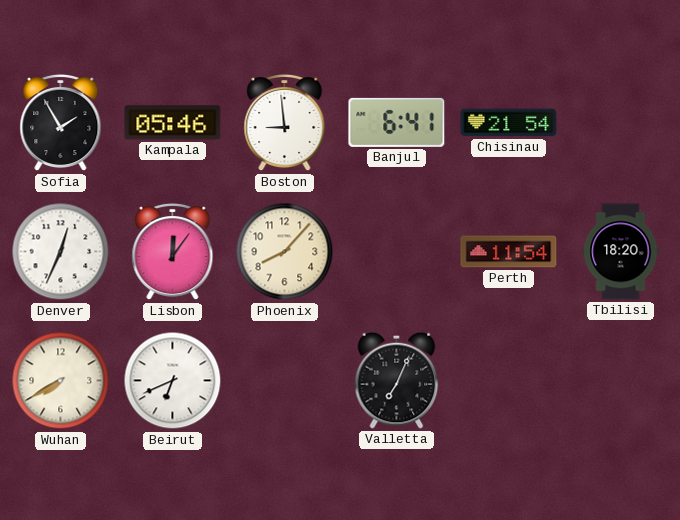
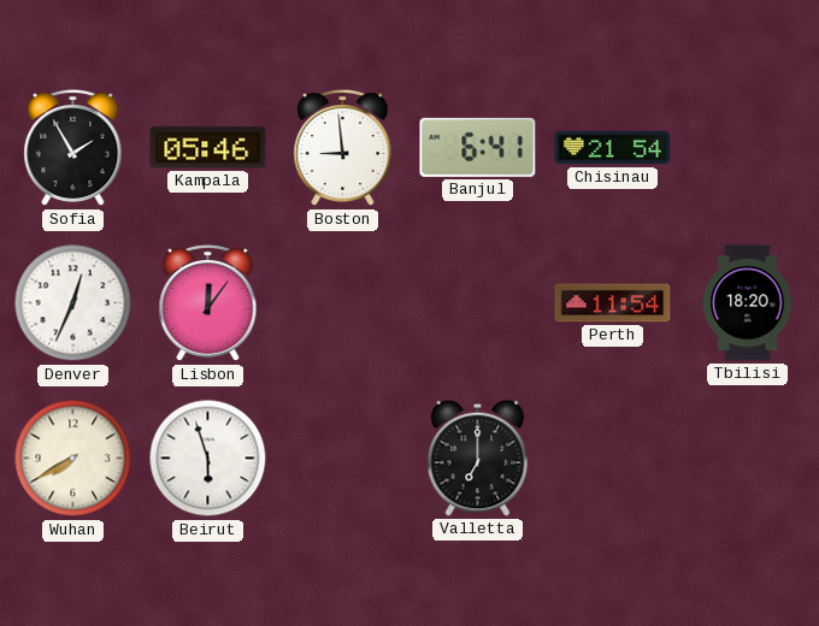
Phoenix: 8:07 -> none
Beirut: 6:41 -> 5:57
Valletta: 7:04 -> 7:00
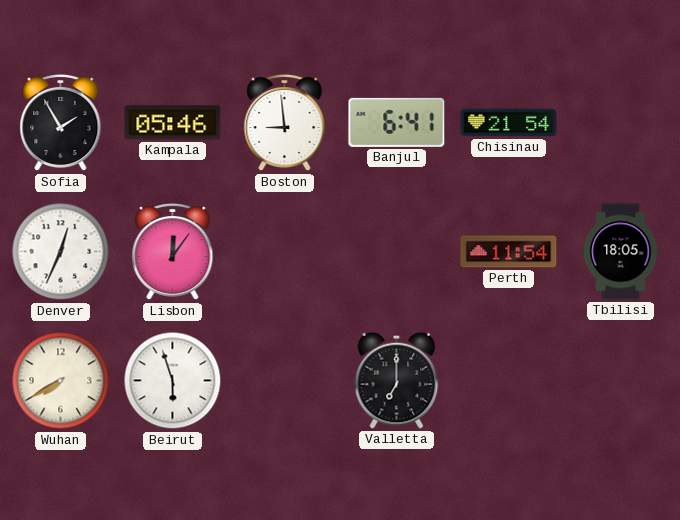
Tbilisi: 18:20 -> 18:05
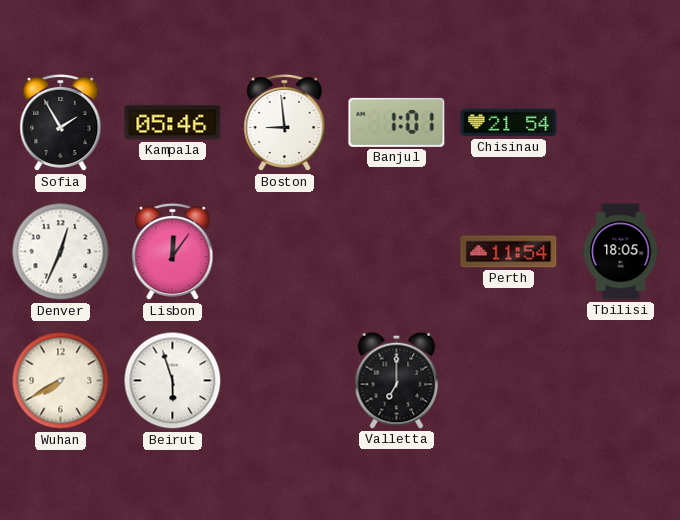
Banjul: 6:41 -> 1:01
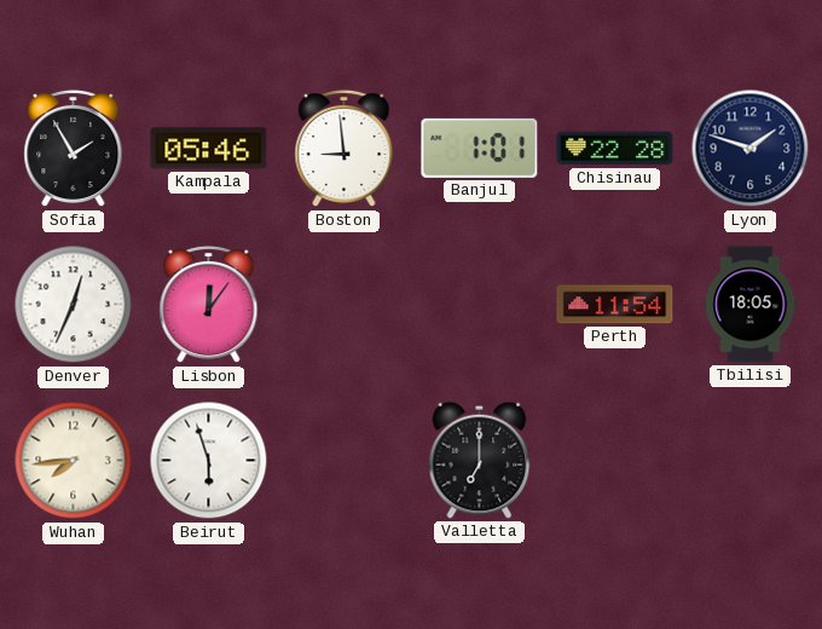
Chisinau: 21:54 -> 22:28
Lyon: none -> 1:48
Wuhan: 7:40 -> 7:44
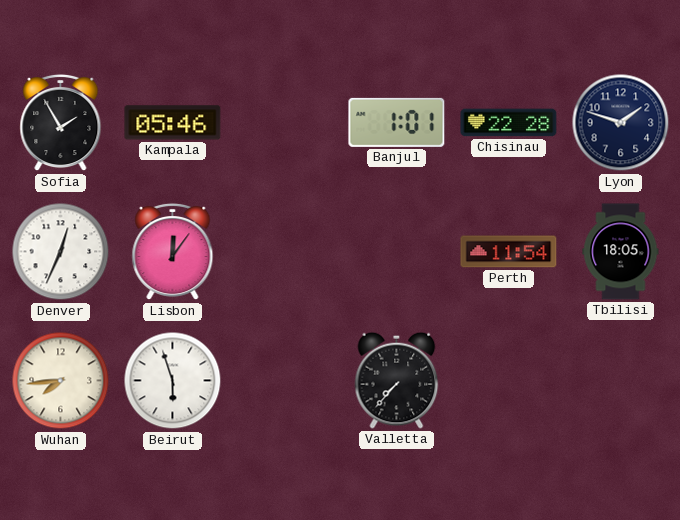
Boston: 8:59 -> none
Valletta: 7:00 -> 7:37
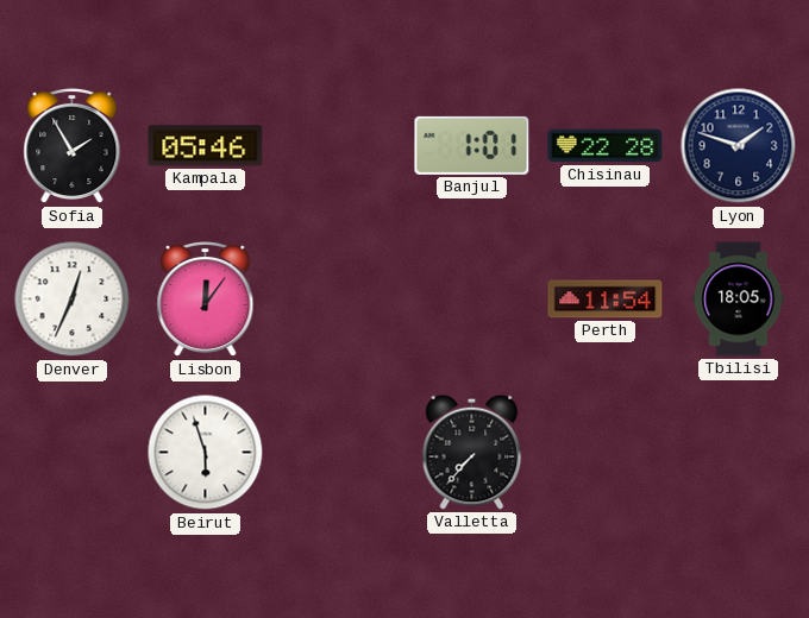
Wuhan: 7:44 -> none
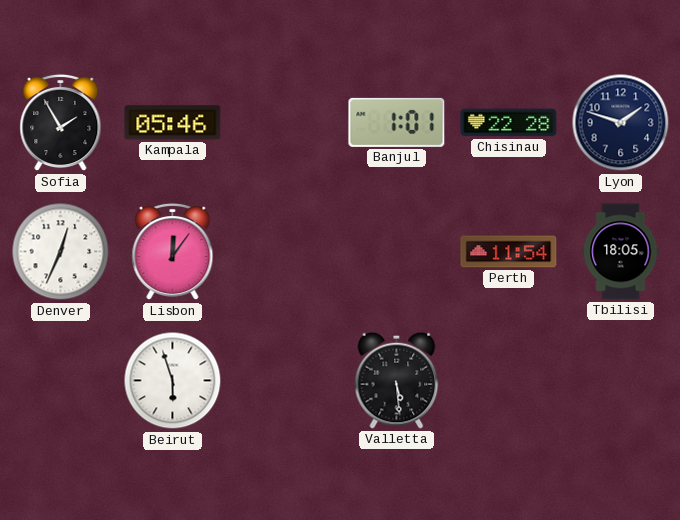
Valletta: 7:37 -> 5:29
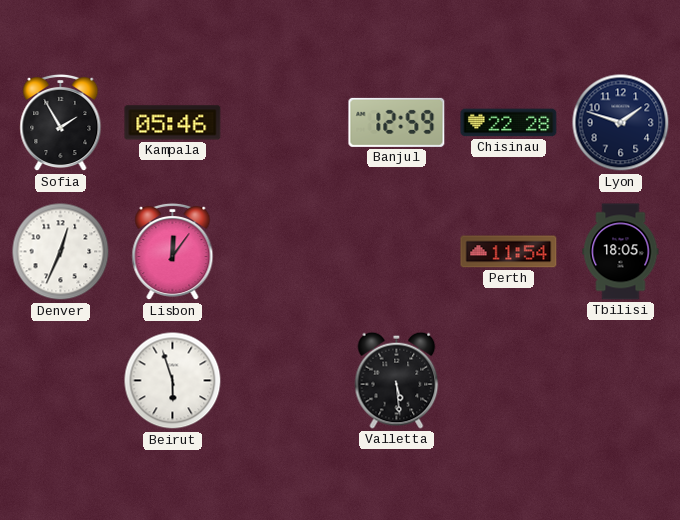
Banjul: 1:01 -> 12:59
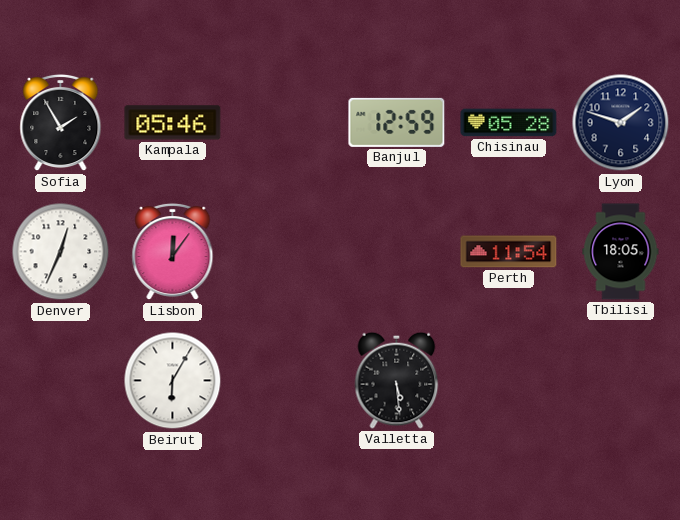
Chisinau: 22:28 -> 05:28
Beirut: 5:57 -> 6:05
